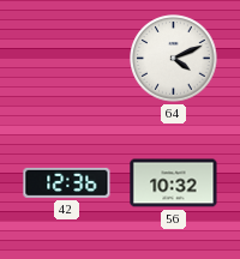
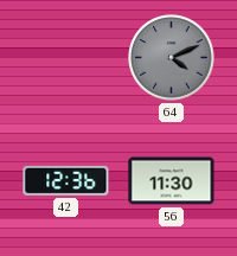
64 dial: white -> grey
56: 10:32 -> 11:30
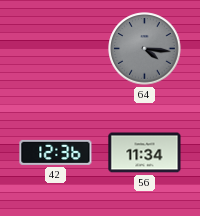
64: 4:11 -> 4:16
56: 11:30 -> 11:34
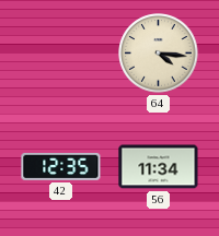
64 dial: grey -> cream
42: 12:36 -> 12:35
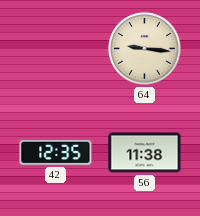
64: 4:16 -> 9:16
56: 11:34 -> 11:38
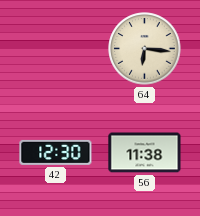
64: 9:16 -> 6:16
42: 12:35 -> 12:30
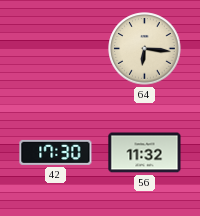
42: 12:30 -> 17:30
56: 11:38 -> 11:32
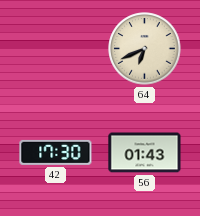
64: 6:16 -> 6:41
56: 11:32 -> 01:43
